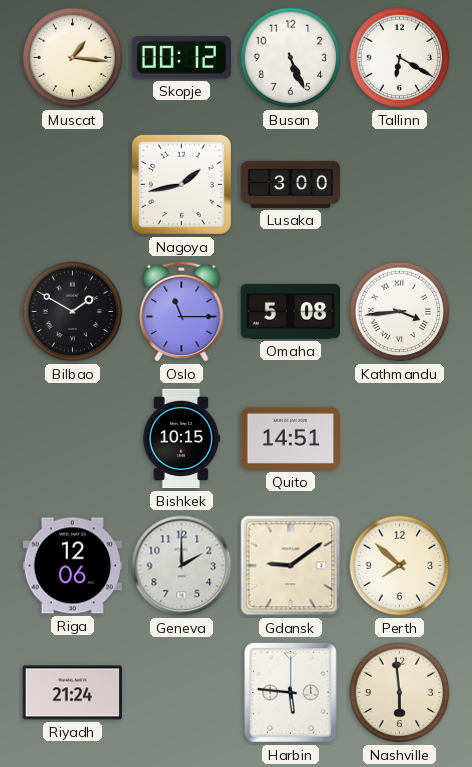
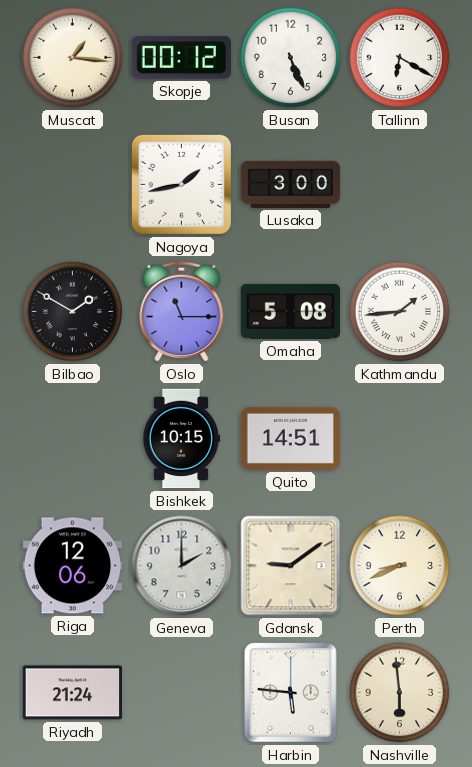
Kathmandu: 3:44 -> 1:44
Perth: 7:52 -> 8:41
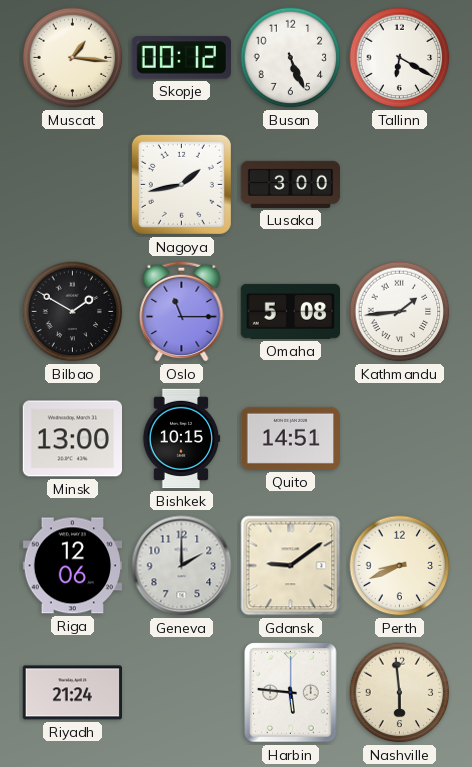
Minsk: none -> 13:00
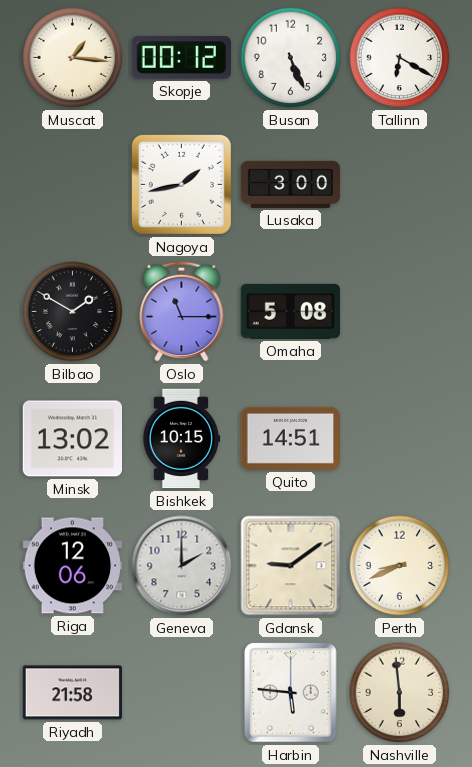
Kathmandu: 1:44 -> none
Minsk: 13:00 -> 13:02
Riyadh: 21:24 -> 21:58
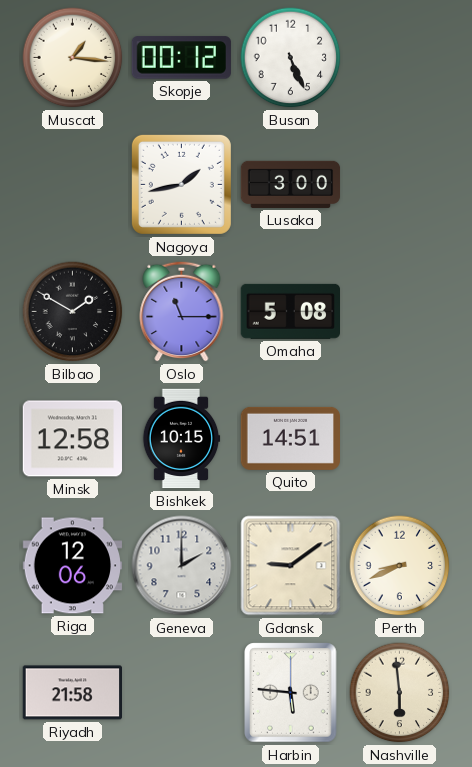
Tallinn: 6:20 -> none
Minsk: 13:02 -> 12:58
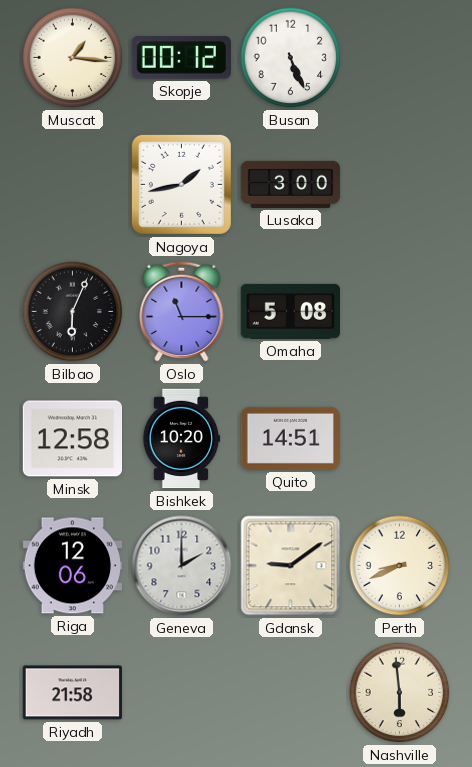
Bilbao: 1:50 -> 6:04
Bishkek: 10:15 -> 10:20
Harbin: 5:46 -> none
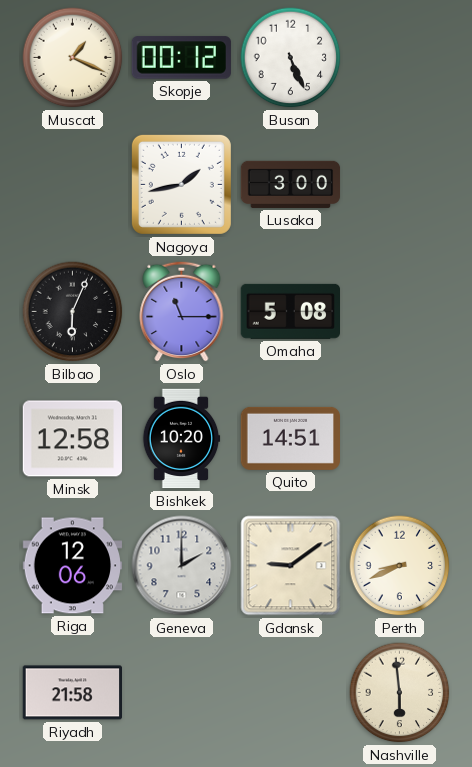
Muscat: 1:16 -> 1:19
